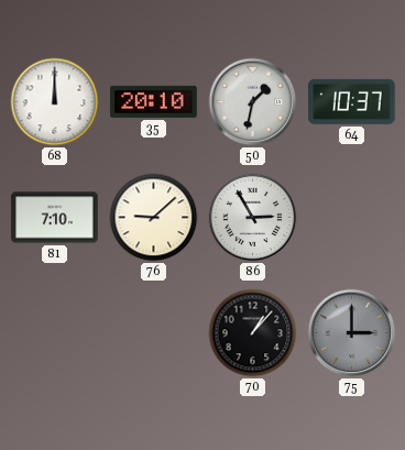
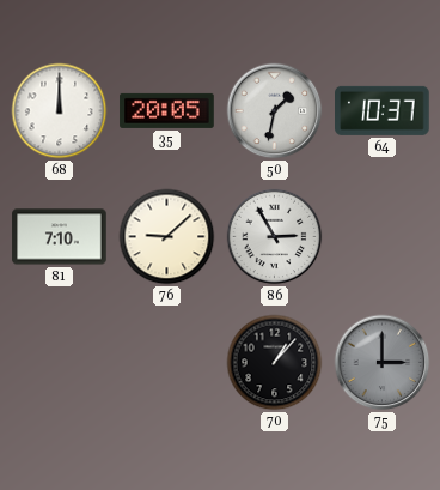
35: 20:10 -> 20:05
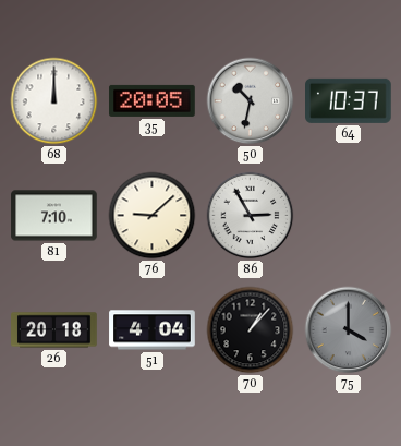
50: 1:32 -> 10:32
26: none -> 20:18
51: none -> 4:04
75: 3:00 -> 4:00
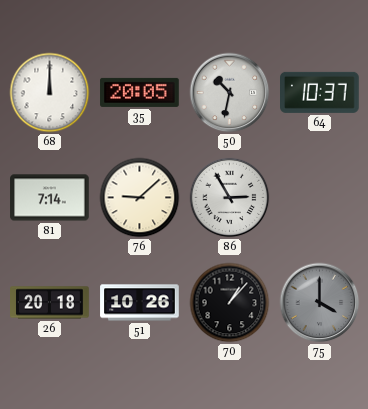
81: 7:10 -> 7:14
51: 4:04 -> 10:26
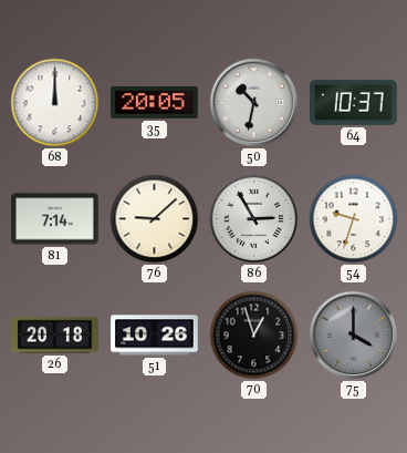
54: none -> 9:33
70: 1:07 -> 12:57
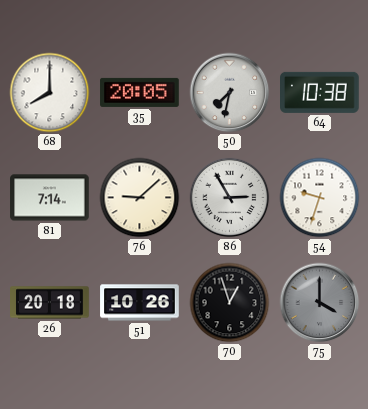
68: 12:00 -> 8:00
50: 10:32 -> 7:32
64: 10:37 -> 10:38
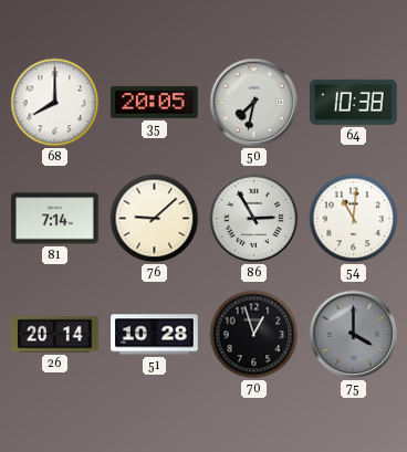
54: 9:33 -> 11:01
26: 20:18 -> 20:14
51: 10:26 -> 10:28
